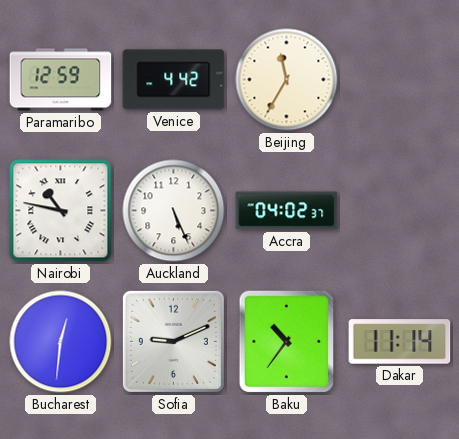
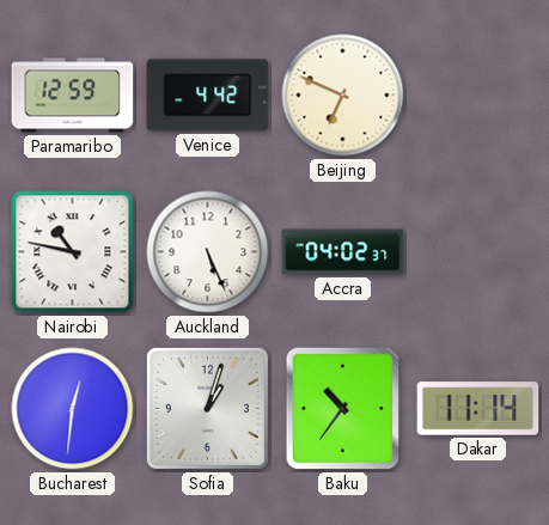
Beijing: 11:35 -> 6:49
Sofia: 9:11 -> 1:03
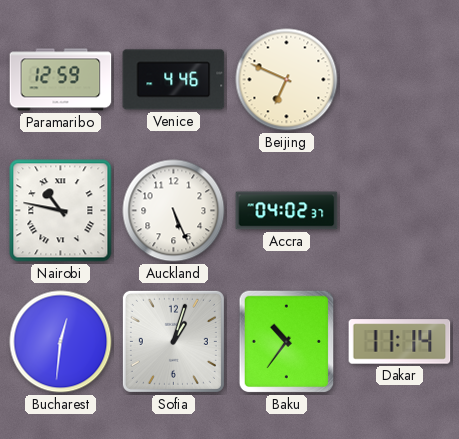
Venice: 4:42 -> 4:46
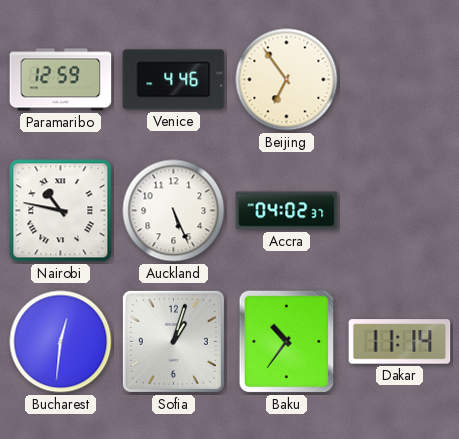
Beijing: 6:49 -> 6:54
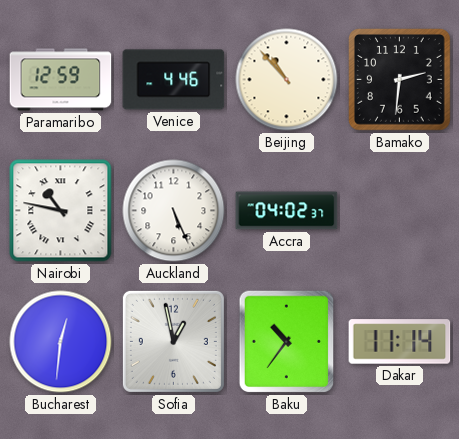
Beijing: 6:54 -> 10:53
Bamako: none -> 2:31
Sofia: 1:03 -> 12:58
